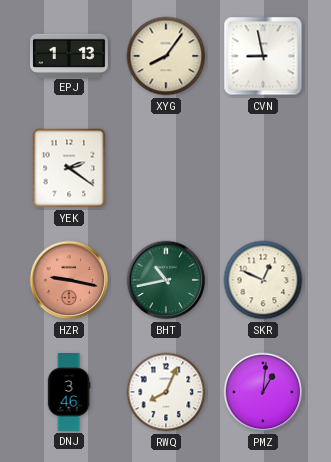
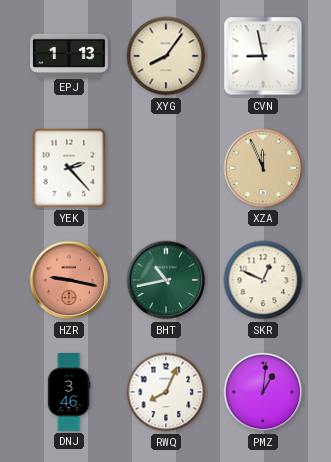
YEK: 2:21 -> 2:23
XZA: none -> 11:56
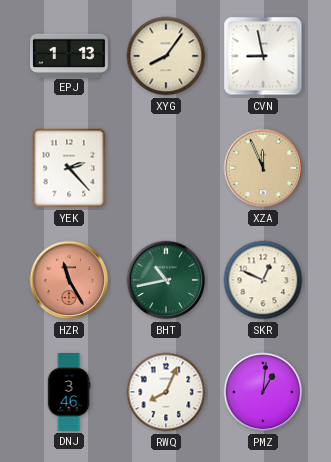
HZR: 9:17 -> 11:25
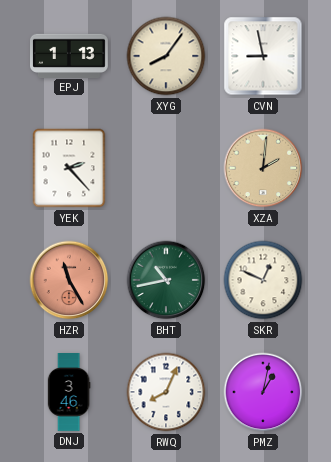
XZA: 11:56 -> 2:01
PMZ: 1:01 -> 1:02
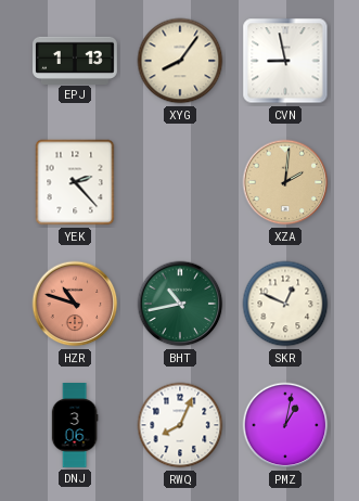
HZR: 11:25 -> 10:48
DNJ: 3:46 -> 3:06
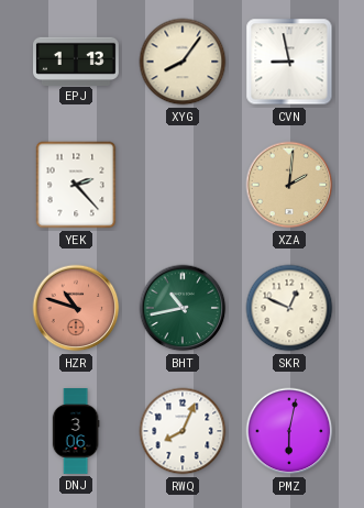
PMZ: 1:02 -> 6:02
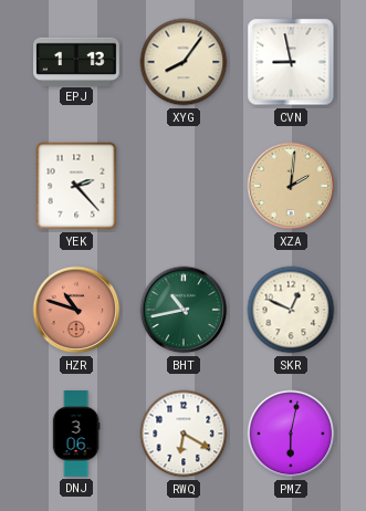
RWQ: 8:04 -> 6:20
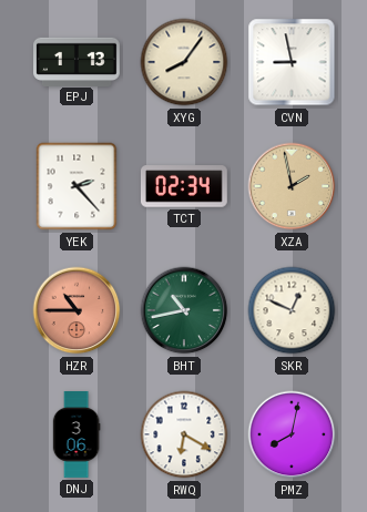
TCT: none -> 02:34
XZA: 2:01 -> 1:58
HZR: 10:48 -> 10:45
PMZ: 6:02 -> 8:02
